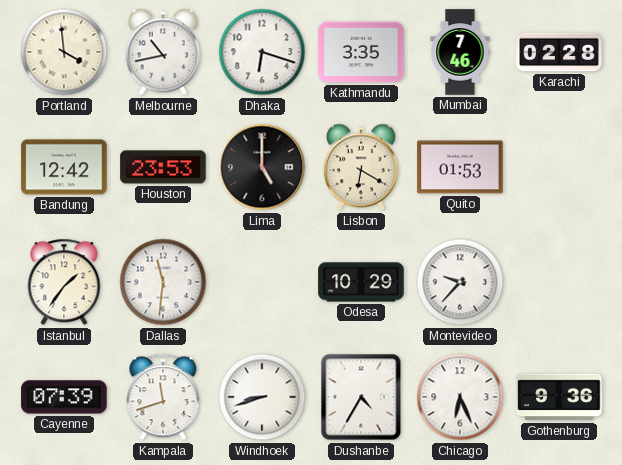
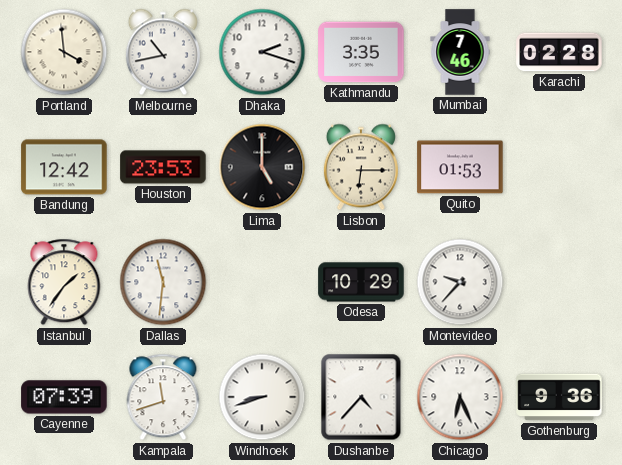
Dhaka: 6:18 -> 2:18
Lisbon: 6:20 -> 6:15
Dushanbe: 4:35 -> 4:37
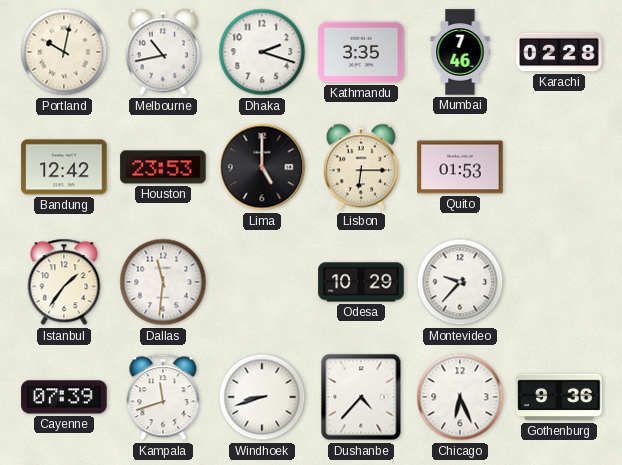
Portland: 3:59 -> 10:02
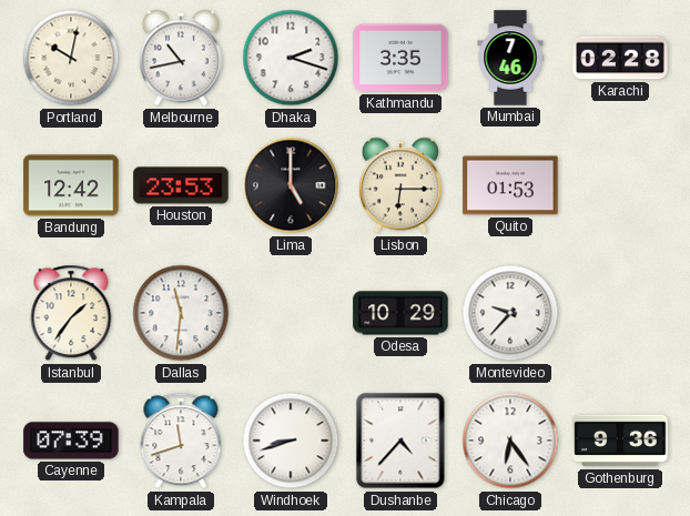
Chicago: 6:26 -> 6:24
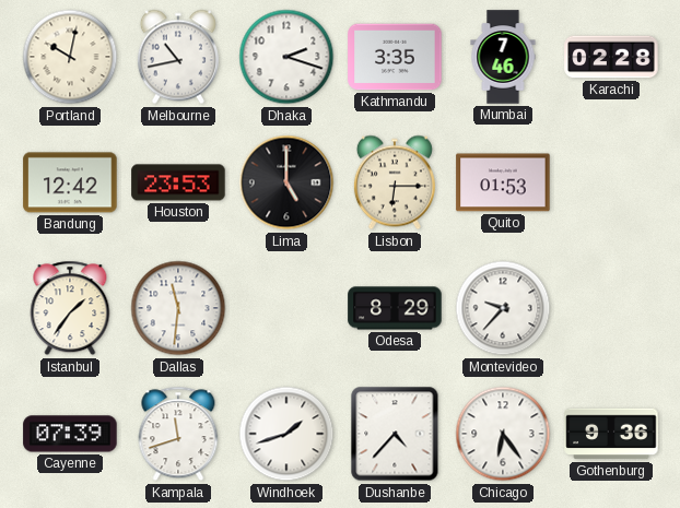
Odesa: 10:29 -> 8:29
Windhoek: 8:42 -> 1:42
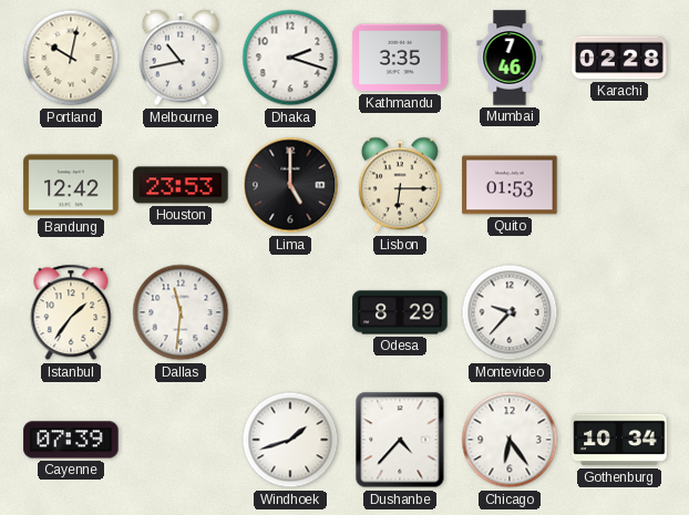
Kampala: 11:42 -> none
Gothenburg: 9:36 -> 10:34
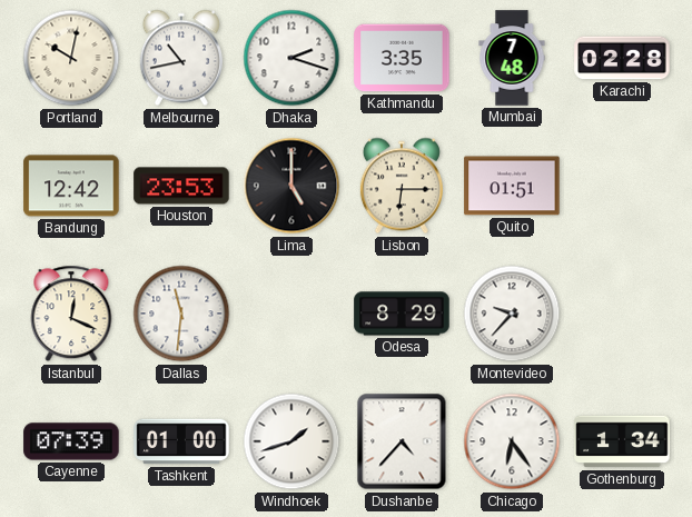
Mumbai: 7:46 -> 7:48
Quito: 01:53 -> 01:51
Istanbul: 1:36 -> 12:19
Tashkent: none -> 01:00
Gothenburg: 10:34 -> 1:34
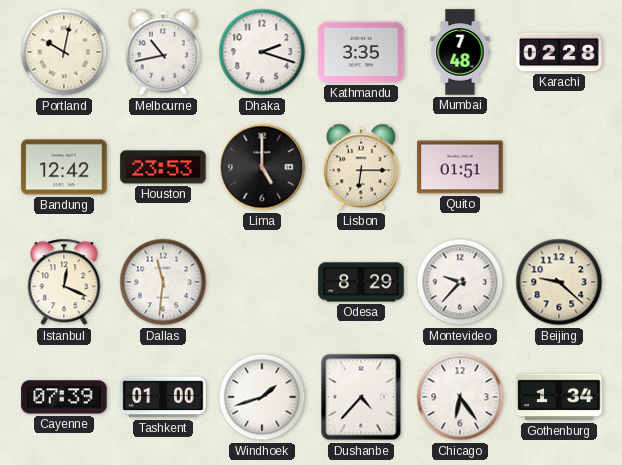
Beijing: none -> 9:22
